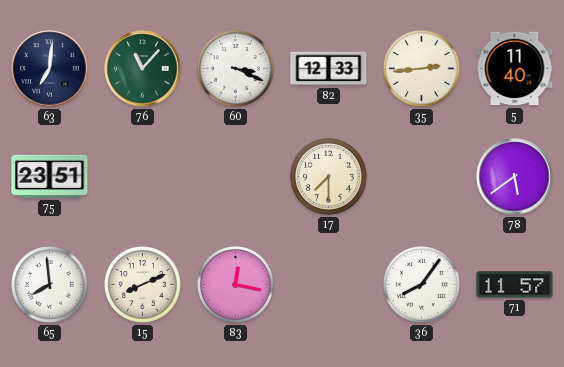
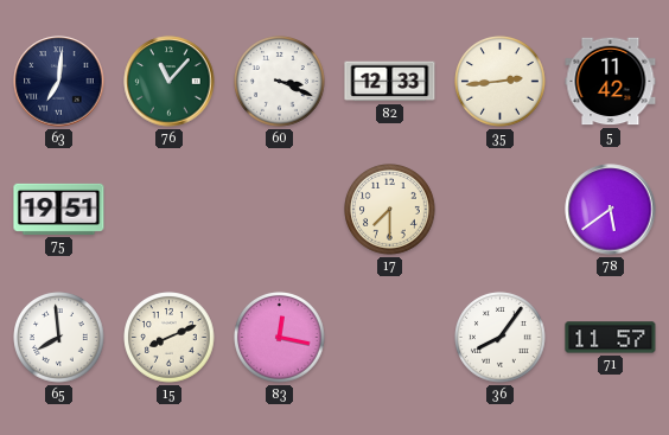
5: 11:40 -> 11:42
75: 23:51 -> 19:51
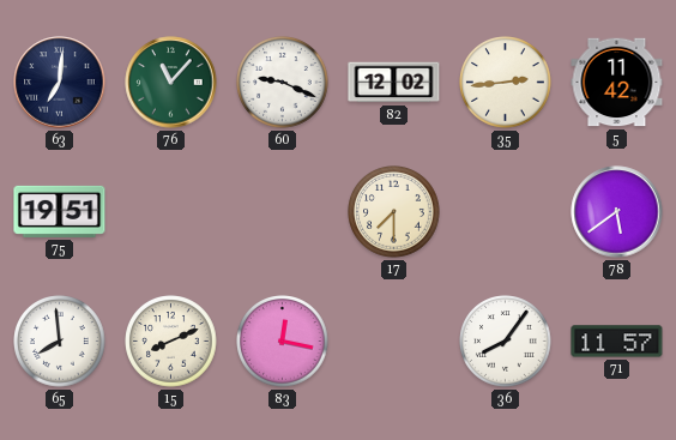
60: 3:19 -> 9:19
82: 12:33 -> 12:02
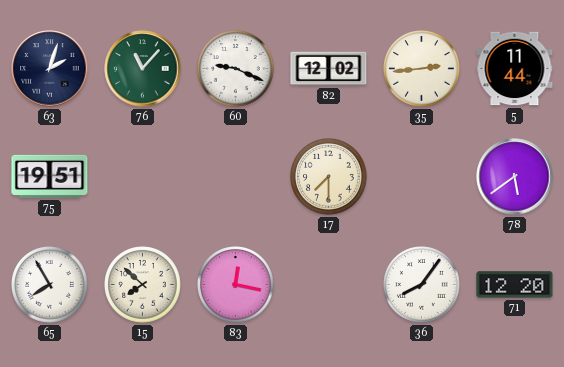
63: 7:01 -> 2:03
5: 11:42 -> 11:44
65: 7:59 -> 7:55
15: 8:11 -> 7:52
71: 11:57 -> 12:20
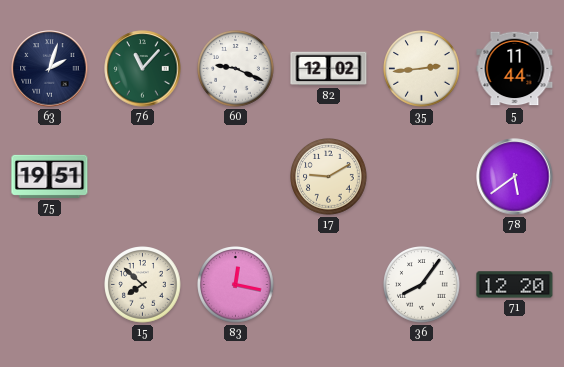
17: 7:30 -> 9:10
65: 7:55 -> none
